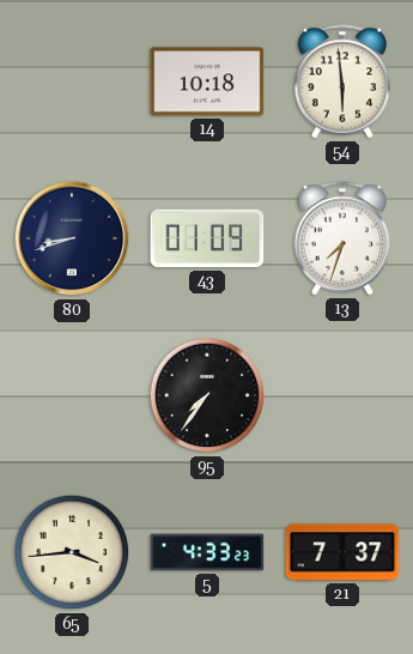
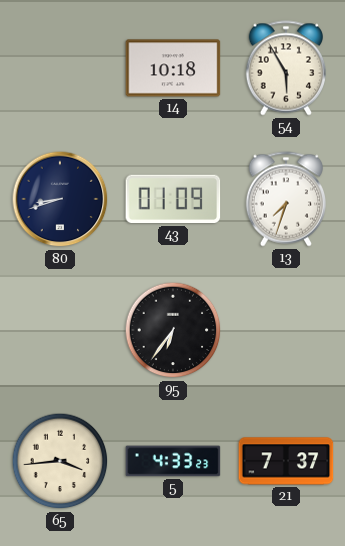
54: 5:59 -> 5:55
95: 7:36 -> 6:36
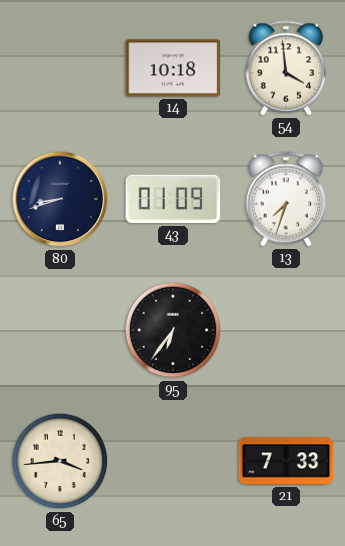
54: 5:55 -> 3:59
5: 4:33 -> none
21: 7:37 -> 7:33
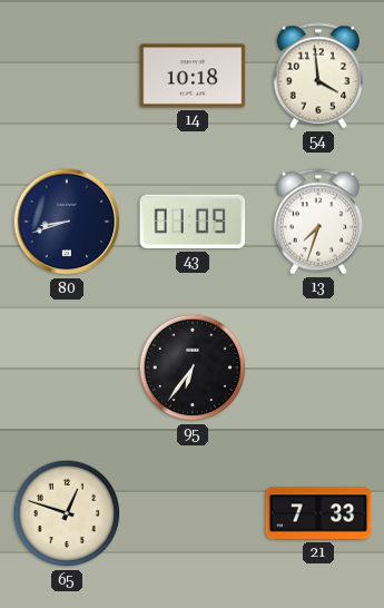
65: 3:44 -> 12:48
